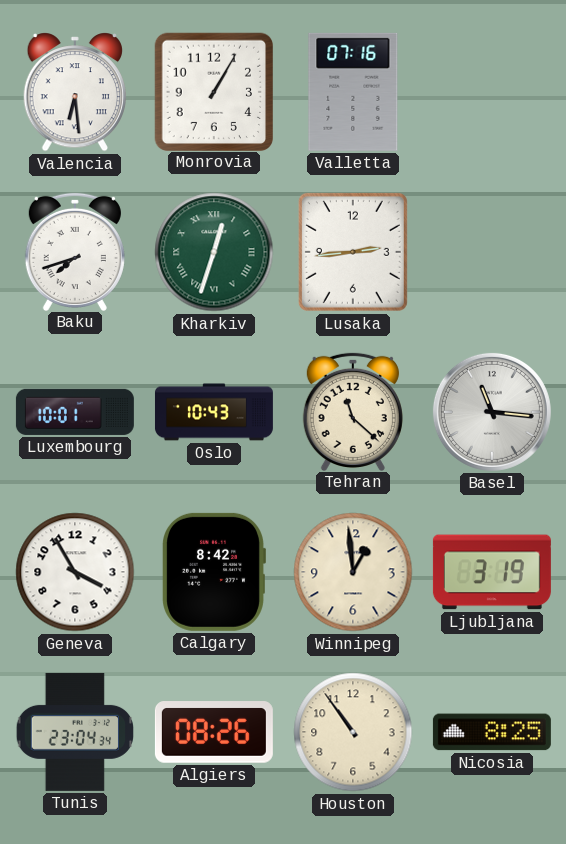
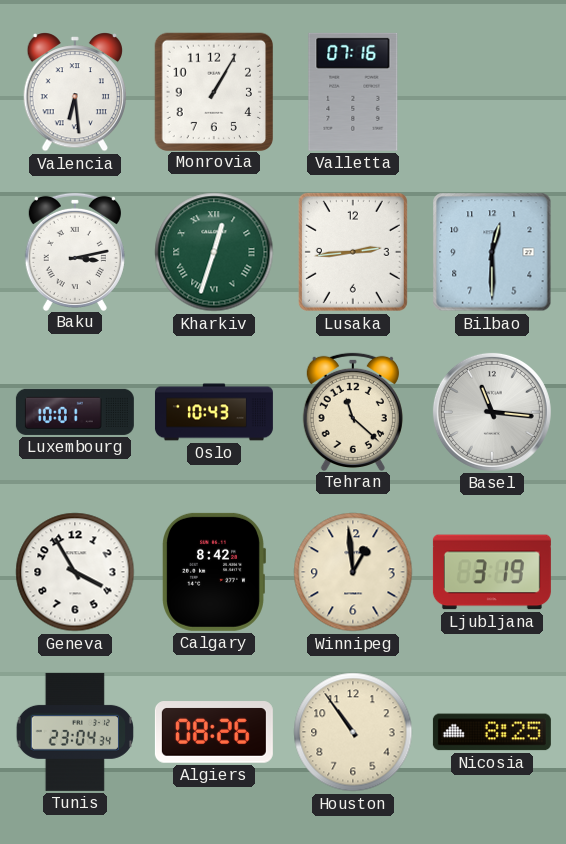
Baku: 7:42 -> 3:13
Bilbao: none -> 12:30
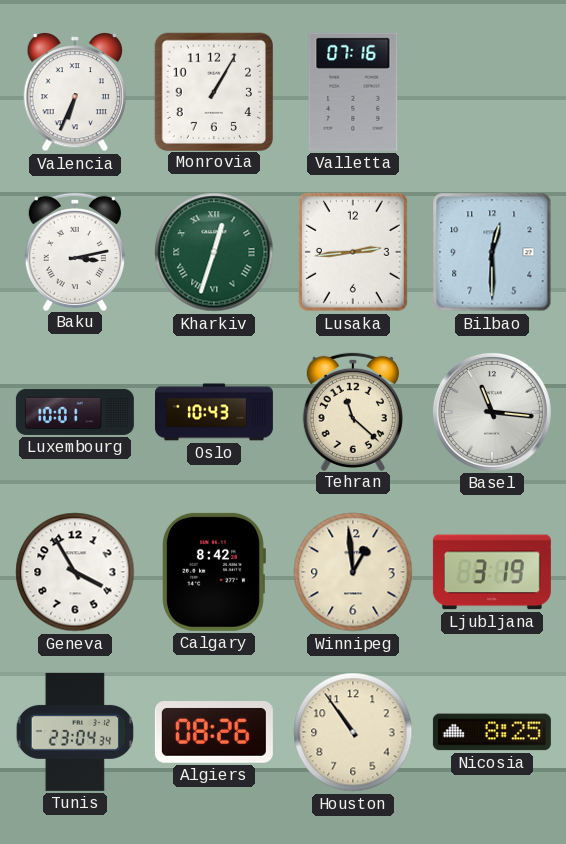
Valencia: 6:29 -> 6:34
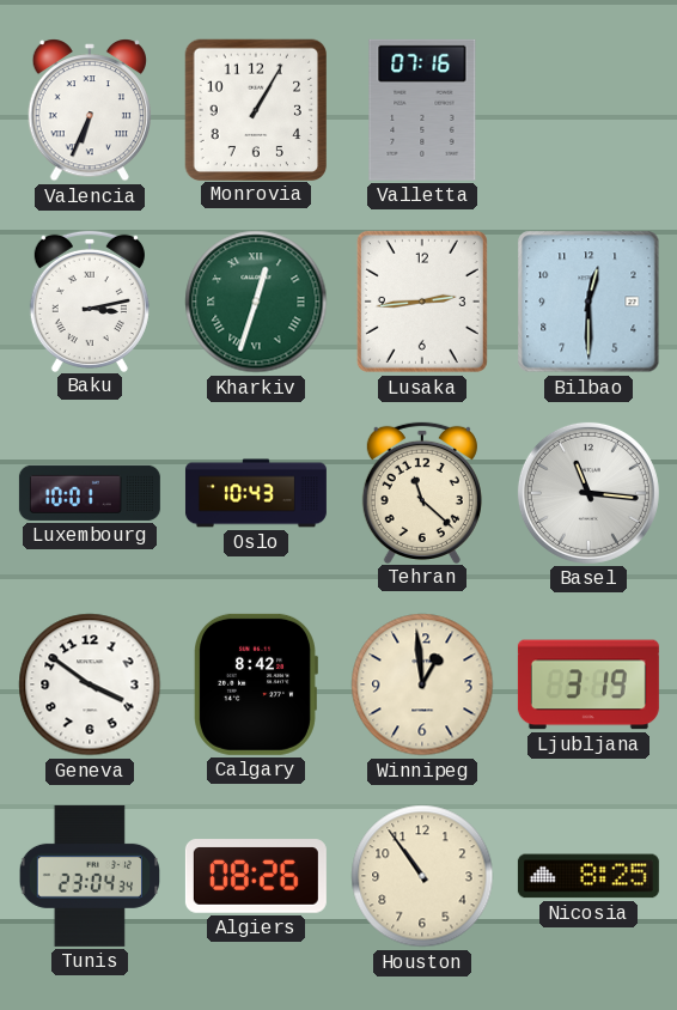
Geneva: 3:55 -> 3:51
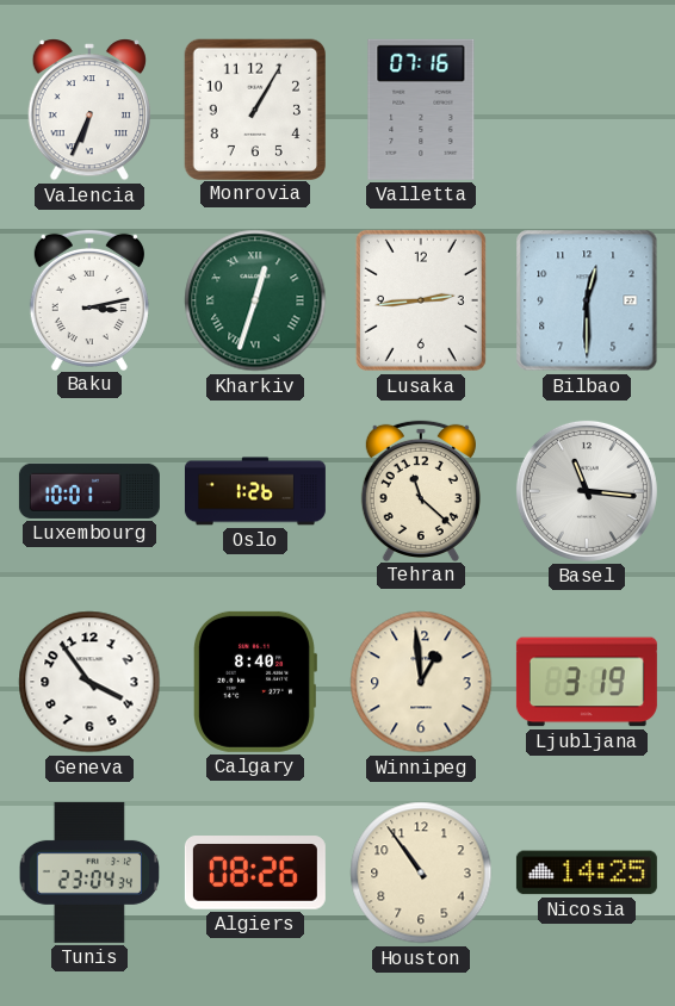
Oslo: 10:43 -> 1:26
Geneva: 3:51 -> 3:54
Calgary: 8:42 -> 8:40
Nicosia: 8:25 -> 14:25
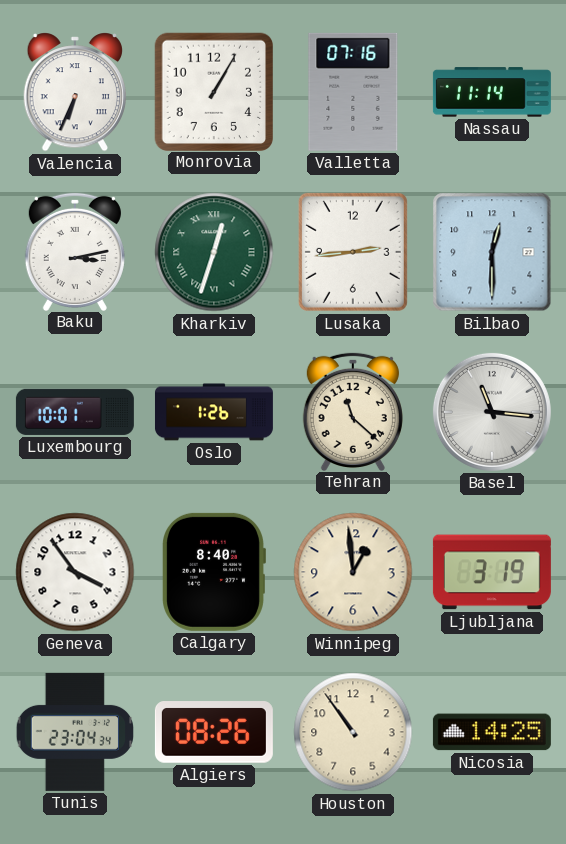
Nassau: none -> 11:14
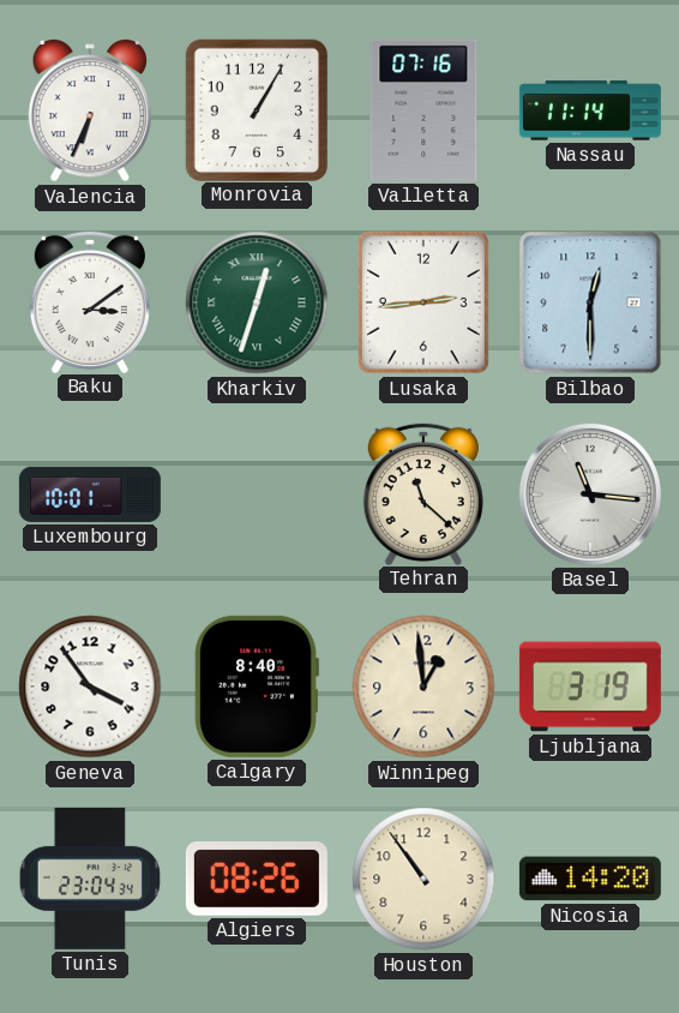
Baku: 3:13 -> 3:09
Oslo: 1:26 -> none
Nicosia: 14:25 -> 14:20
